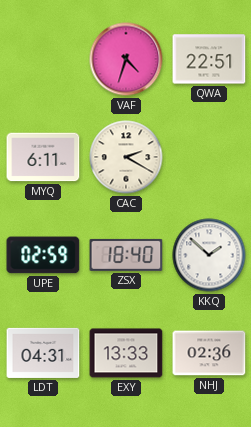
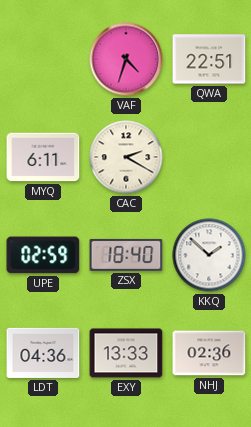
LDT: 04:31 -> 04:36
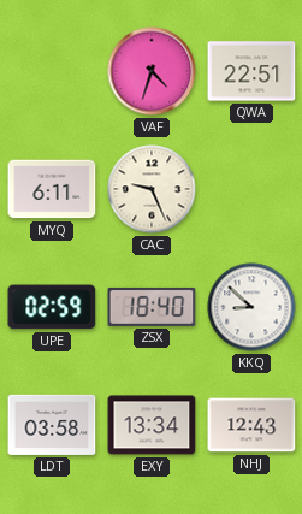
CAC: 2:20 -> 9:26
KKQ: 1:52 -> 8:52
LDT: 04:36 -> 03:58
EXY: 13:33 -> 13:34
NHJ: 02:36 -> 12:43
